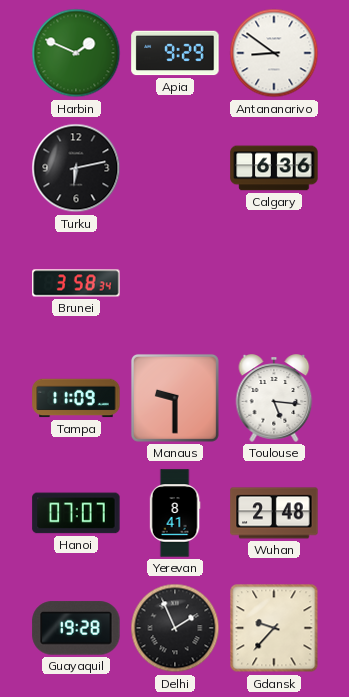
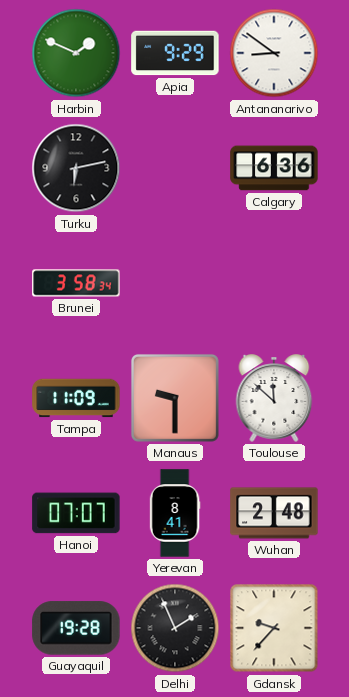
Toulouse: 5:16 -> 11:52
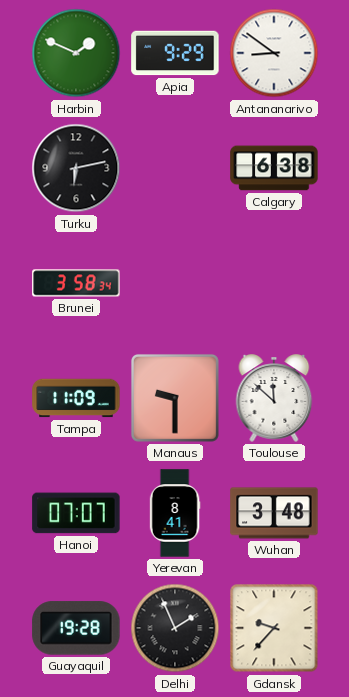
Calgary: 6:36 -> 6:38
Wuhan: 2:48 -> 3:48
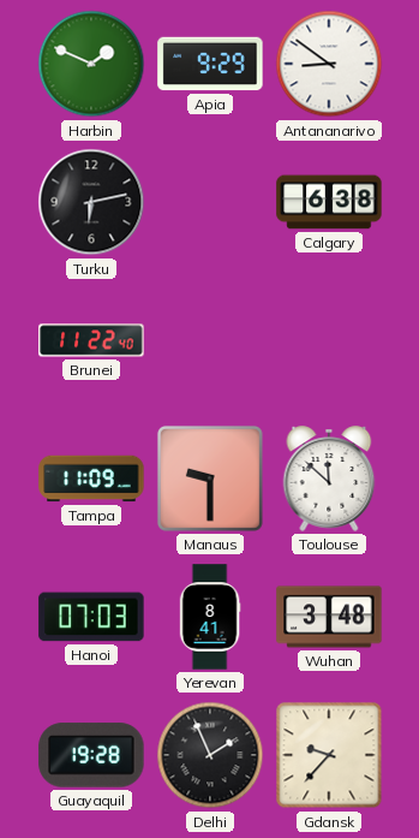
Brunei: 3:58 -> 11:22
Hanoi: 07:07 -> 07:03
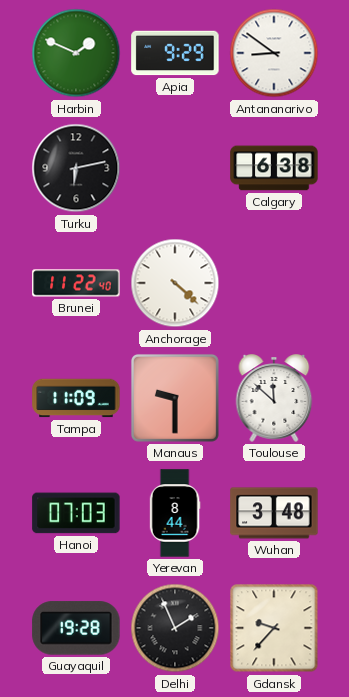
Anchorage: none -> 4:22
Yerevan: 8:41 -> 8:44
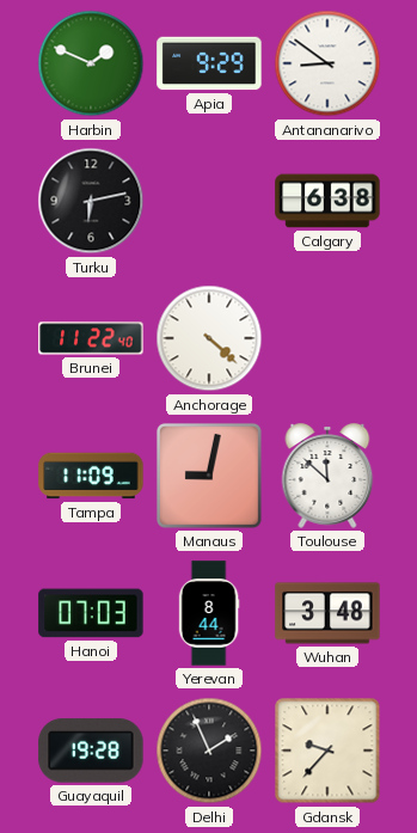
Manaus: 9:30 -> 9:02
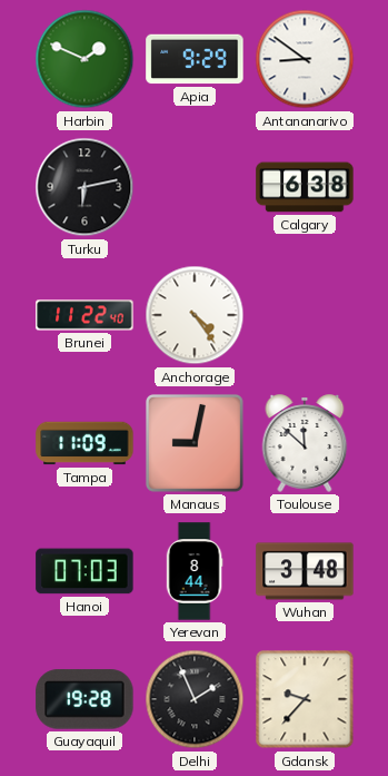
Anchorage: 4:22 -> 4:24
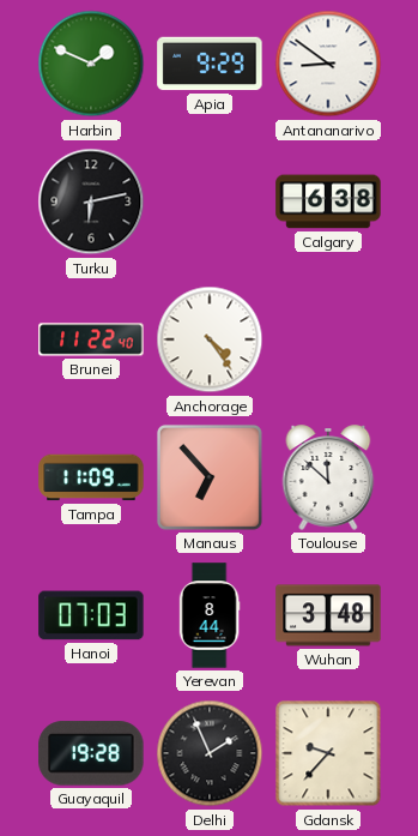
Manaus: 9:02 -> 6:53
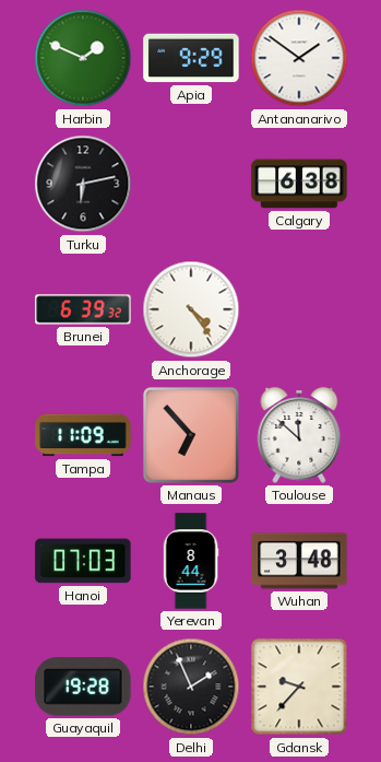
Antananarivo: 8:51 -> 1:51
Brunei: 11:22 -> 6:39
